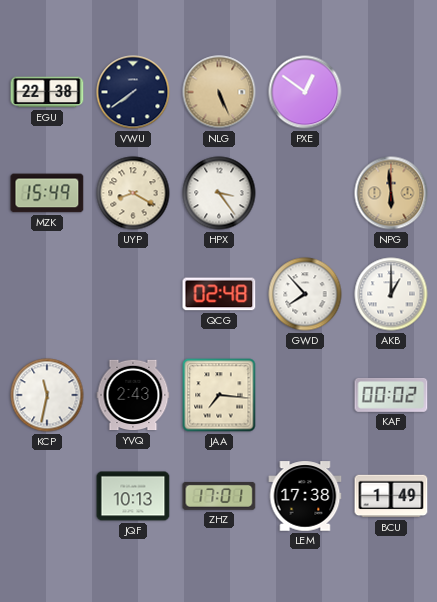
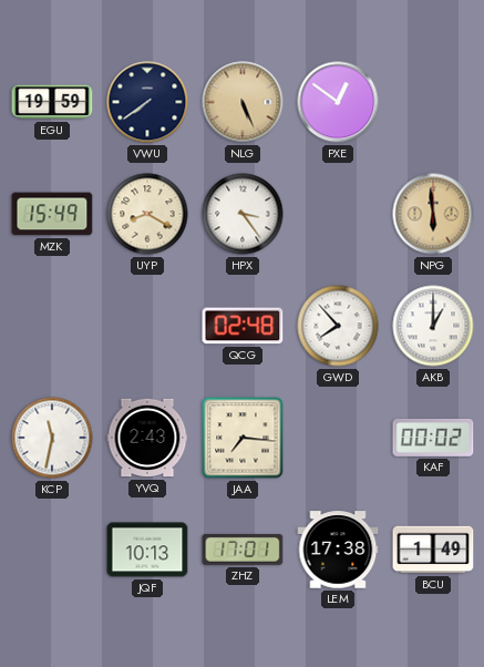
EGU: 22:38 -> 19:59
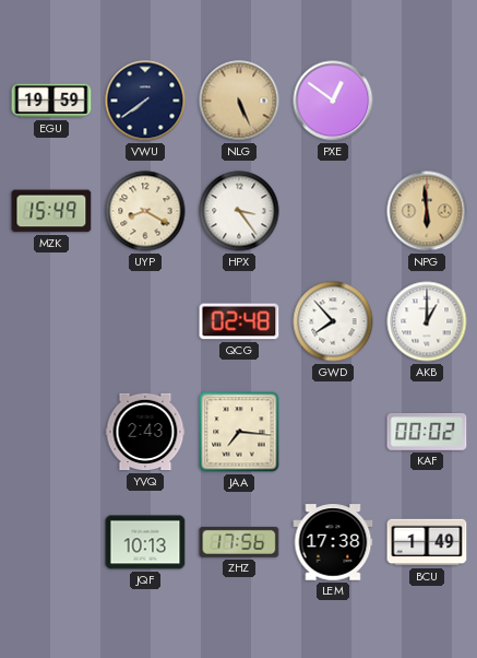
KCP: 11:32 -> none
ZHZ: 17:01 -> 17:56
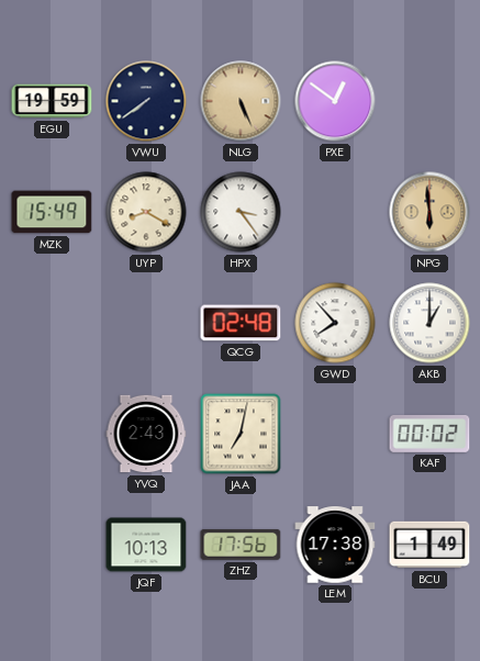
JAA: 7:16 -> 7:02
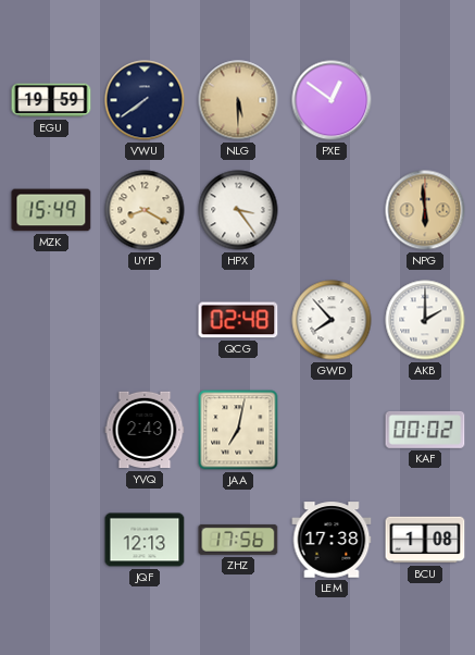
NLG: 5:26 -> 5:30
AKB: 1:00 -> 2:00
JQF: 10:13 -> 12:13
BCU: 1:49 -> 1:08
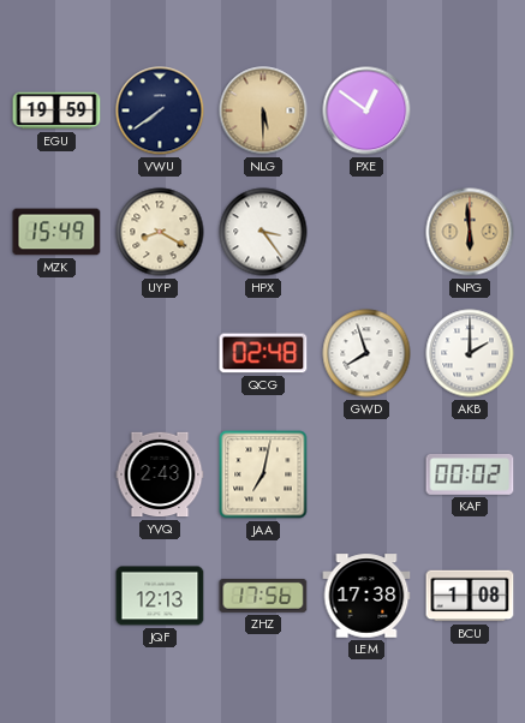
GWD: 7:53 -> 7:57
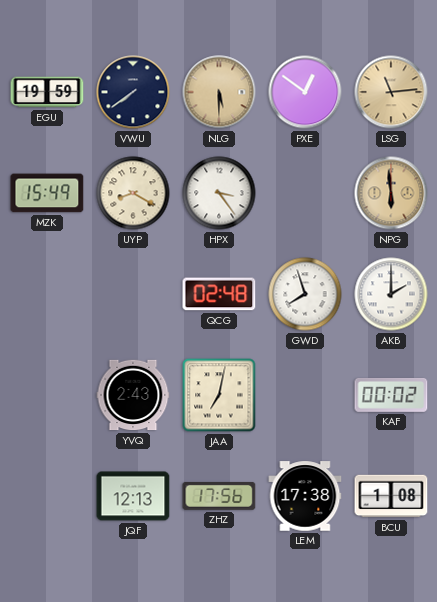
LSG: none -> 11:14
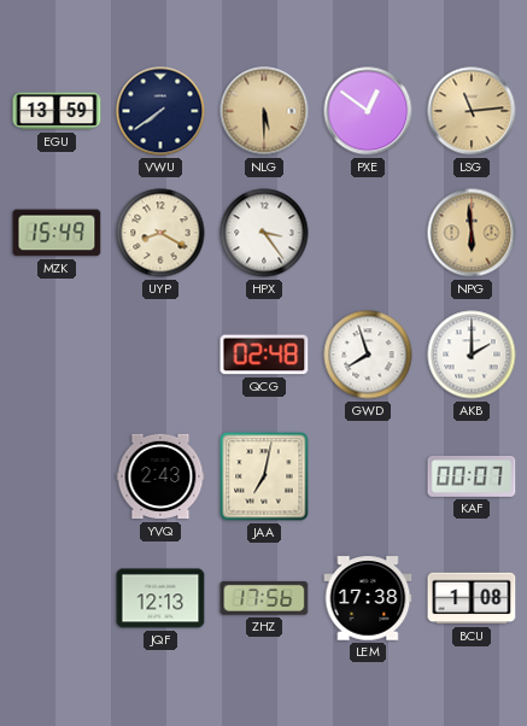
EGU: 19:59 -> 13:59
KAF: 00:02 -> 00:07
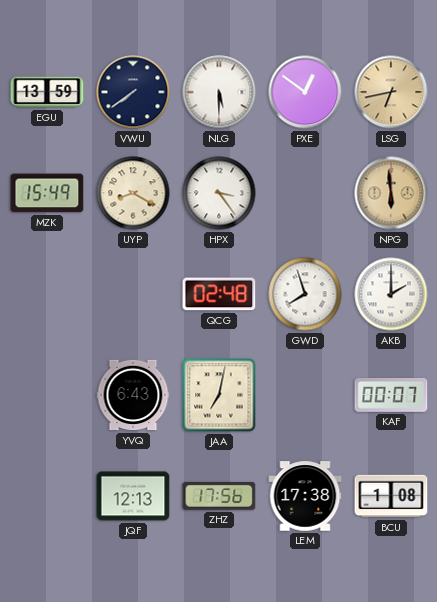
NLG dial: champagne -> white
LSG: 11:14 -> 6:43
YVQ: 2:43 -> 6:43
